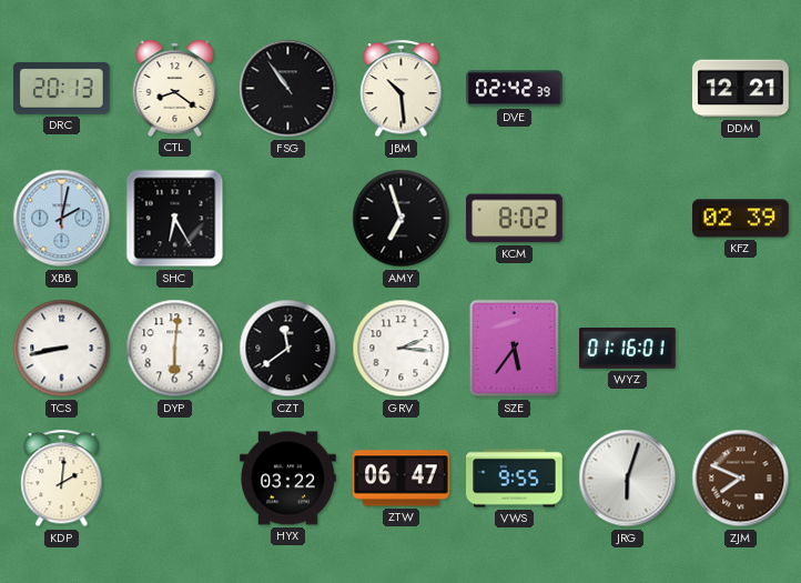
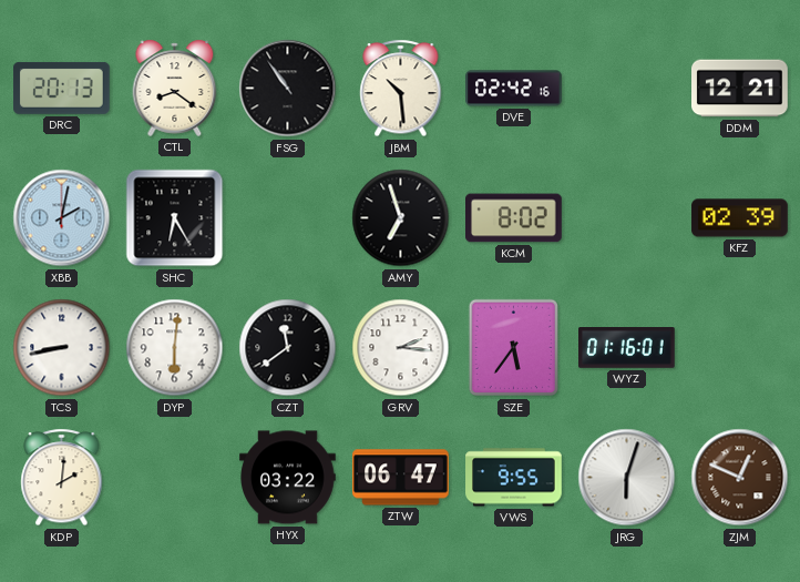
DVE: 02:42:39 -> 02:42:16
ZJM: 7:49 -> 12:49
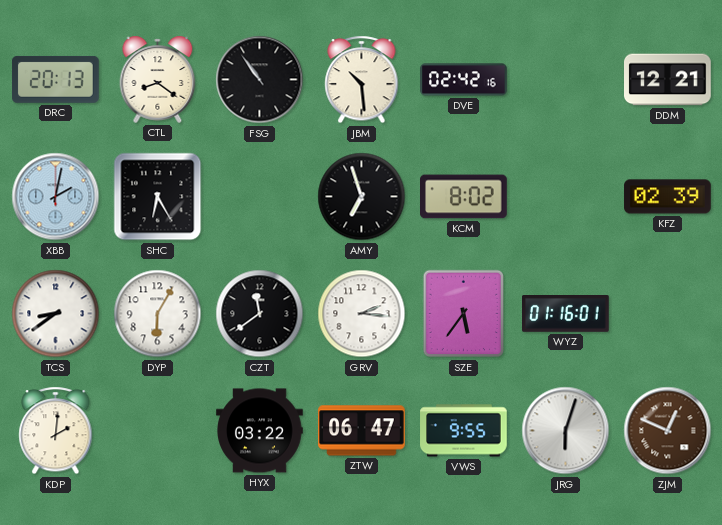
TCS: 8:43 -> 8:39
DYP: 6:01 -> 6:05
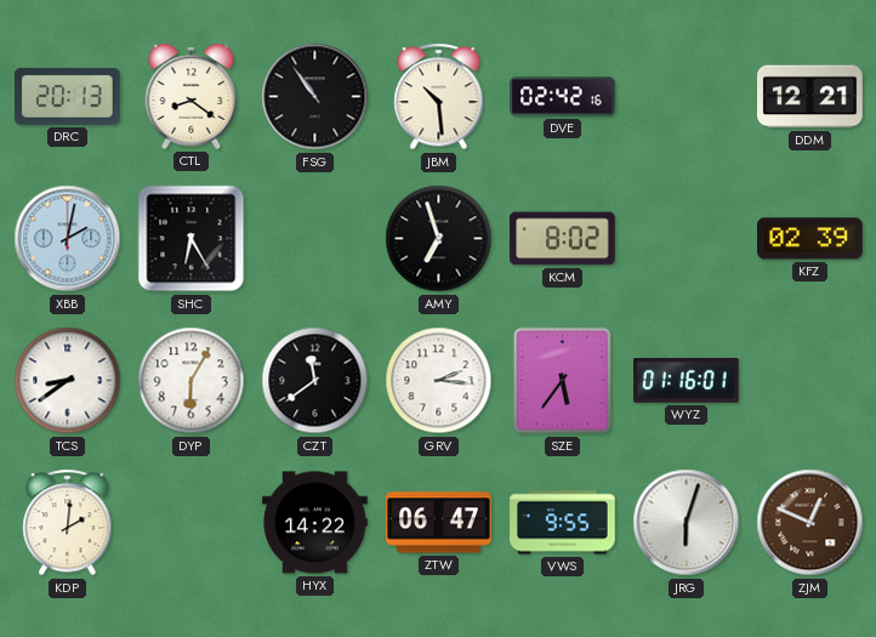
HYX: 03:22 -> 14:22
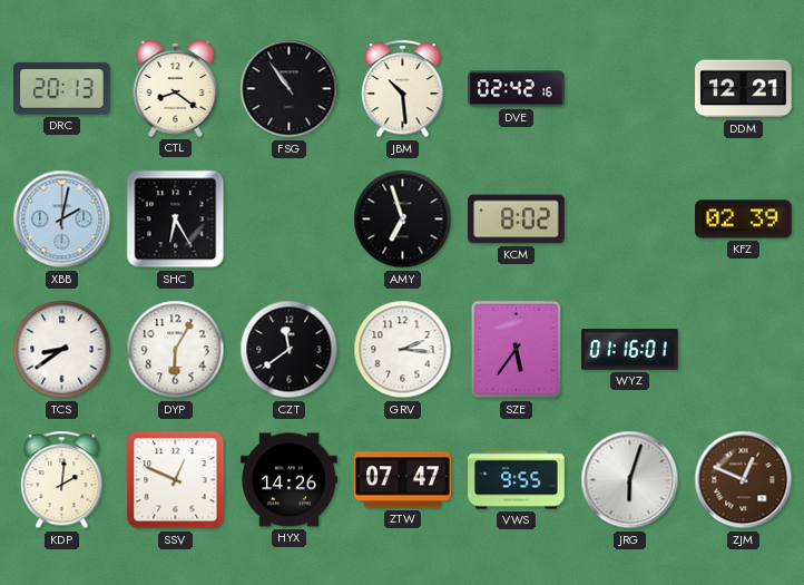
SSV: none -> 12:49
HYX: 14:22 -> 14:26
ZTW: 06:47 -> 07:47
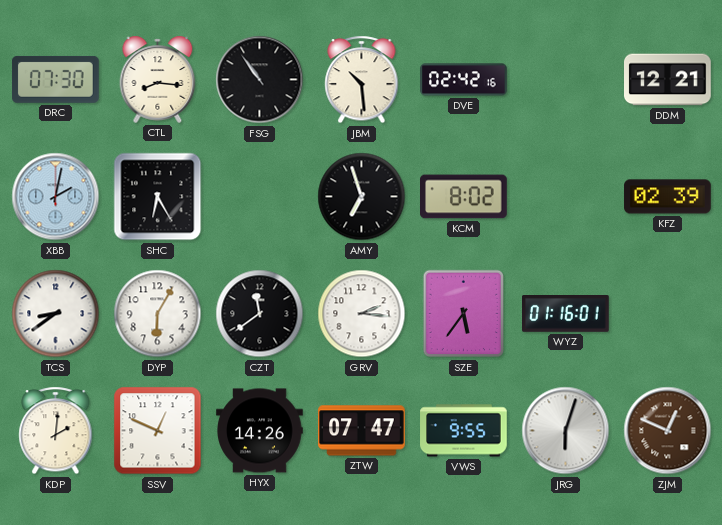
DRC: 20:13 -> 07:30
CTL: 8:21 -> 8:16
